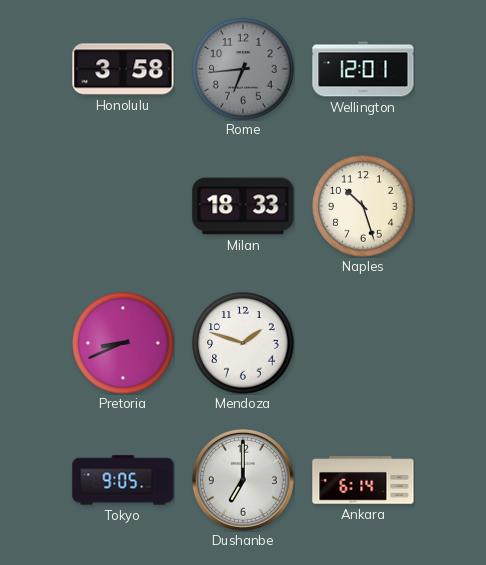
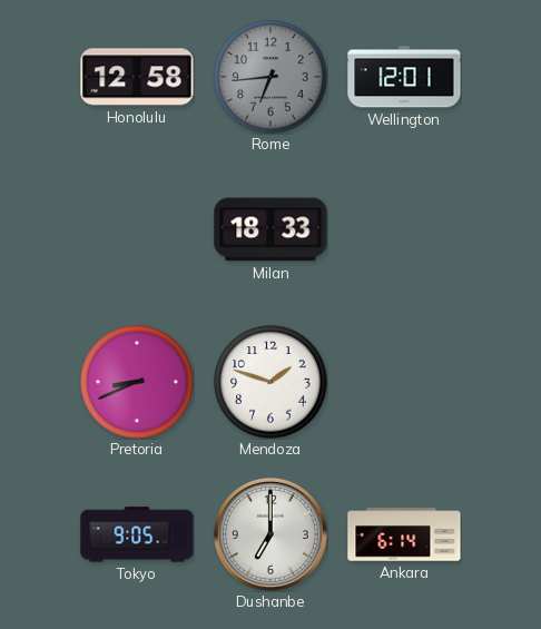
Honolulu: 3:58 -> 12:58
Naples: 10:27 -> none
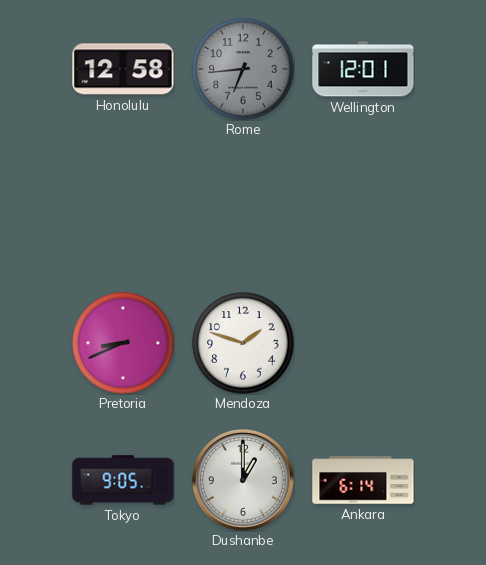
Milan: 18:33 -> none
Dushanbe: 7:00 -> 1:00
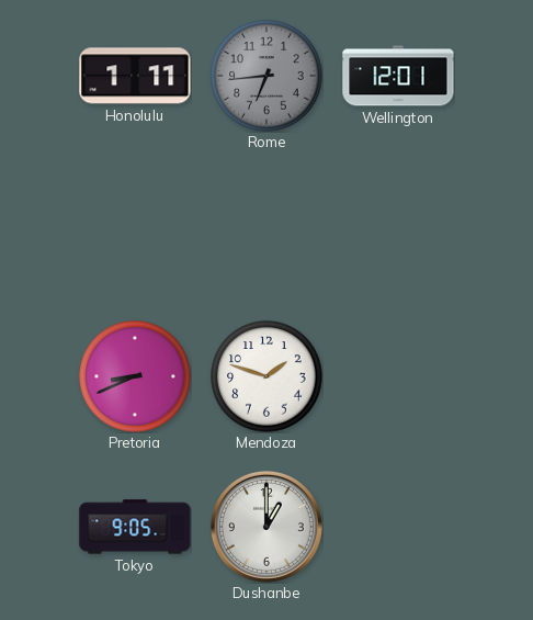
Honolulu: 12:58 -> 1:11
Ankara: 6:14 -> none
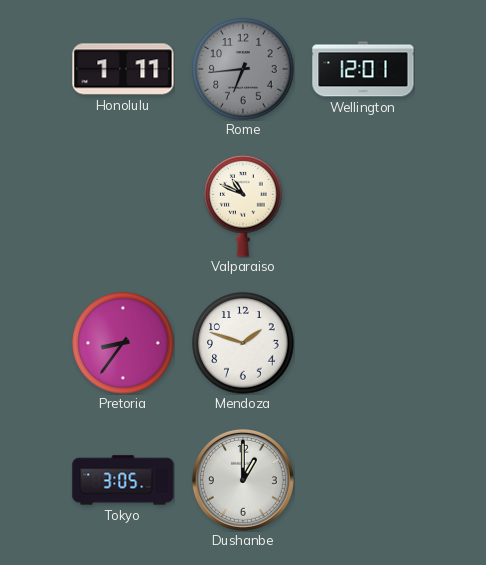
Valparaiso: none -> 10:49
Pretoria: 8:41 -> 8:36
Tokyo: 9:05 -> 3:05
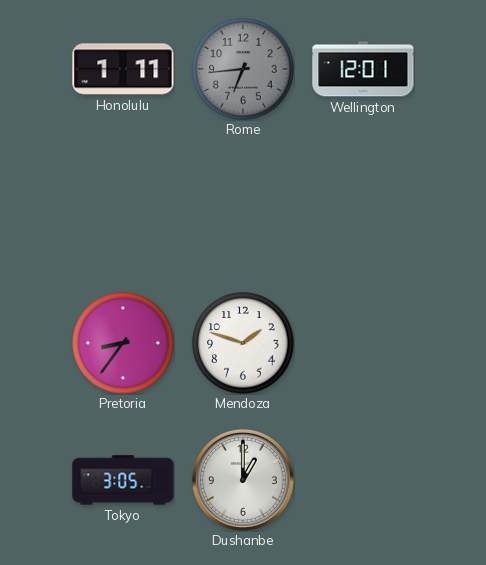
Valparaiso: 10:49 -> none
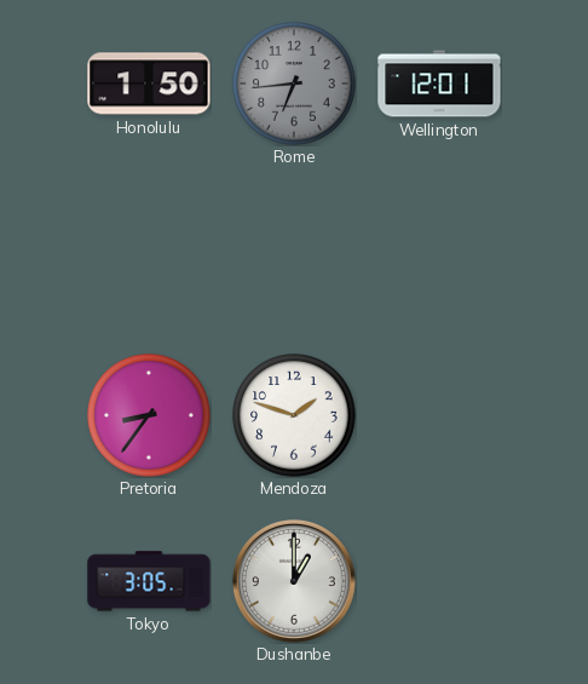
Honolulu: 1:11 -> 1:50
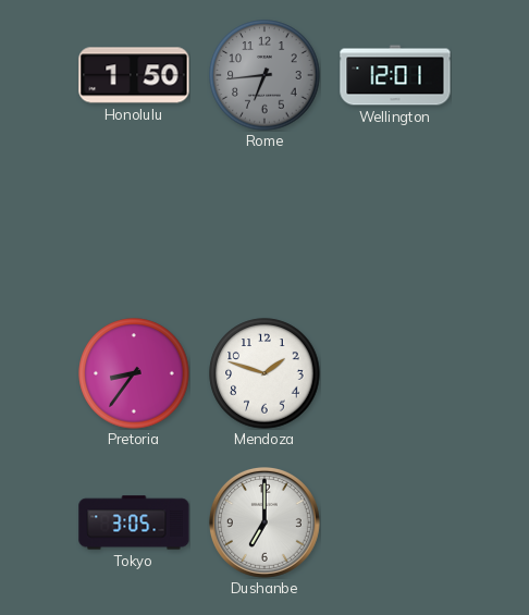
Dushanbe: 1:00 -> 7:00
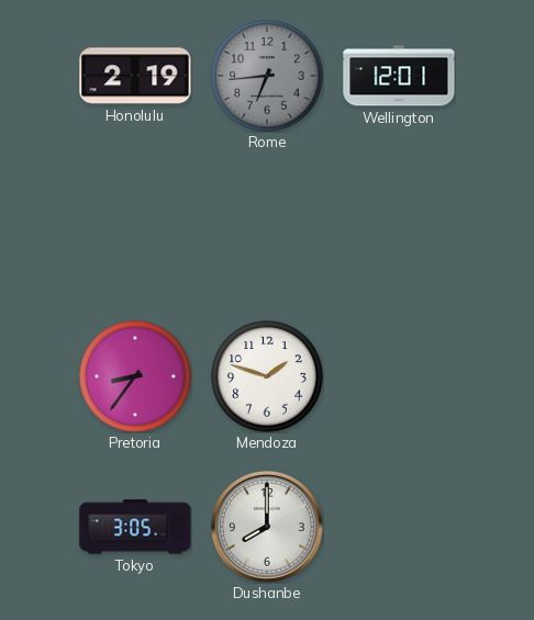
Honolulu: 1:50 -> 2:19
Dushanbe: 7:00 -> 8:00
